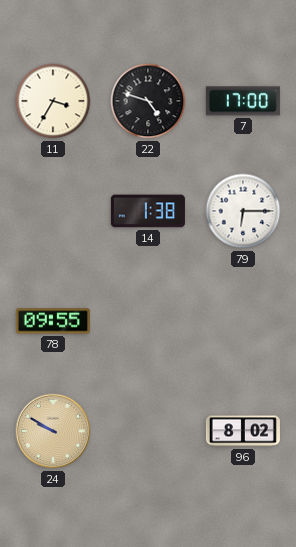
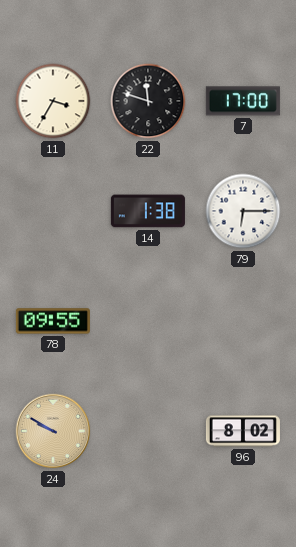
22: 4:48 -> 11:48
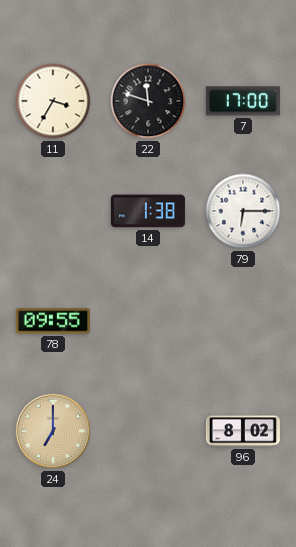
24: 9:50 -> 7:00
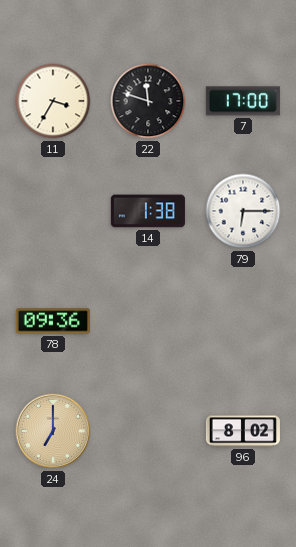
78: 09:55 -> 09:36
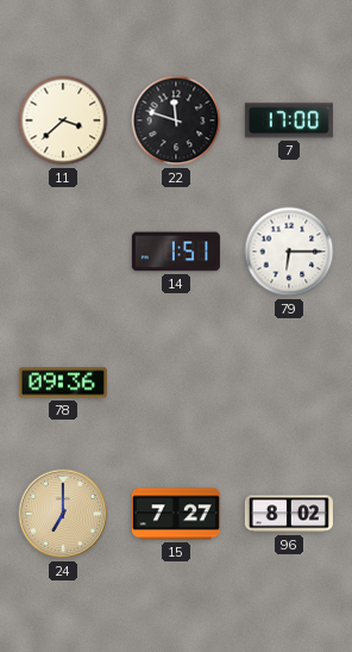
11: 3:35 -> 3:38
14: 1:38 -> 1:51
15: none -> 7:27
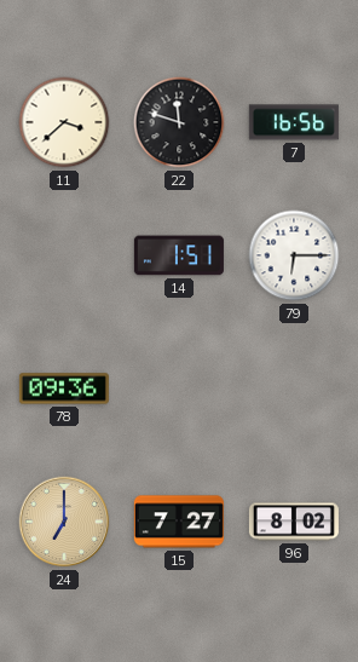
7: 17:00 -> 16:56
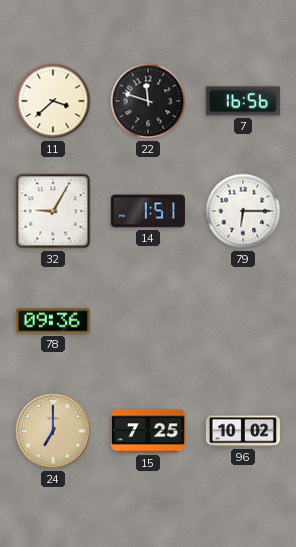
32: none -> 9:05
15: 7:27 -> 7:25
96: 8:02 -> 10:02
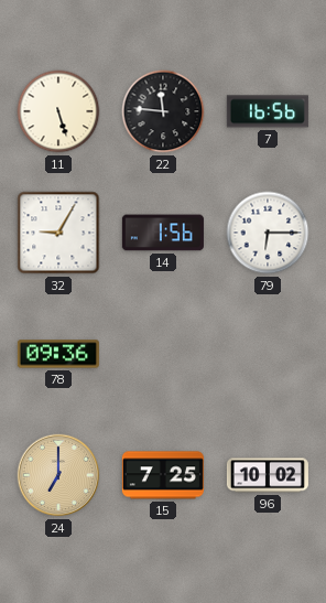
11: 3:38 -> 5:27
22: 11:48 -> 11:46
14: 1:51 -> 1:56
